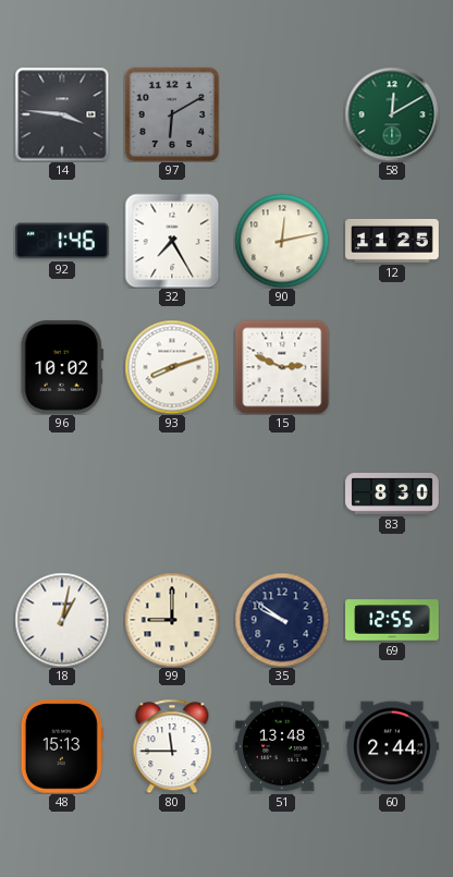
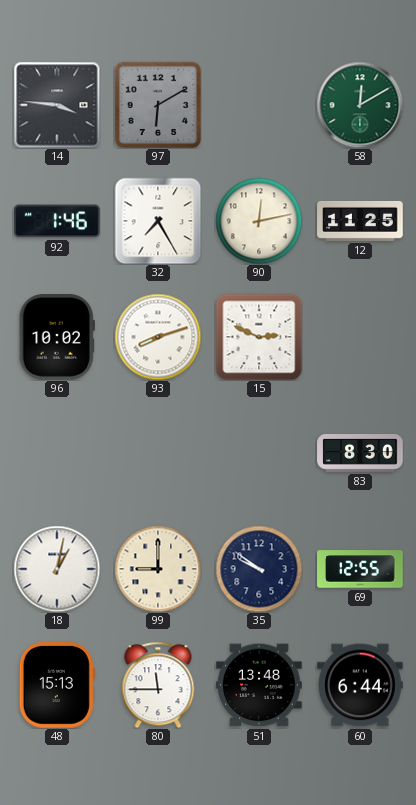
60: 2:44 -> 6:44
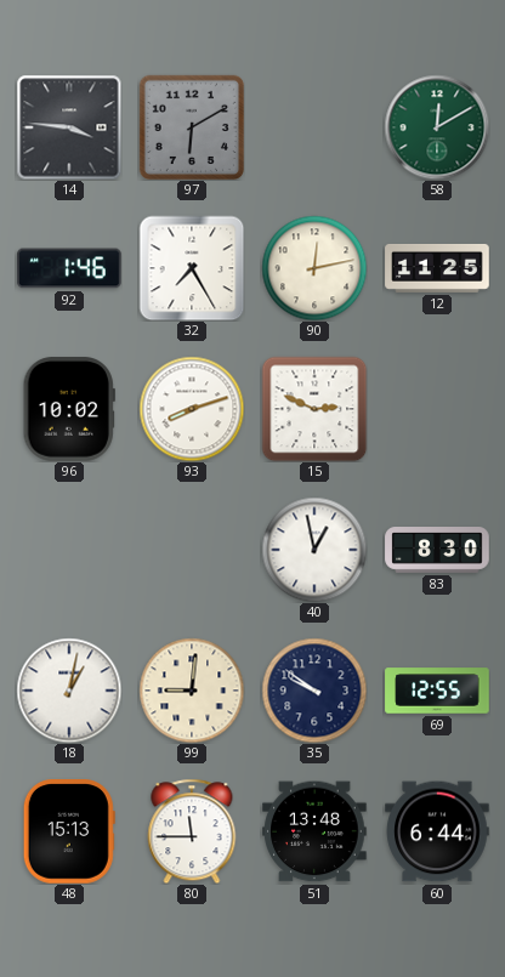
40: none -> 12:58
99: 9:00 -> 9:01
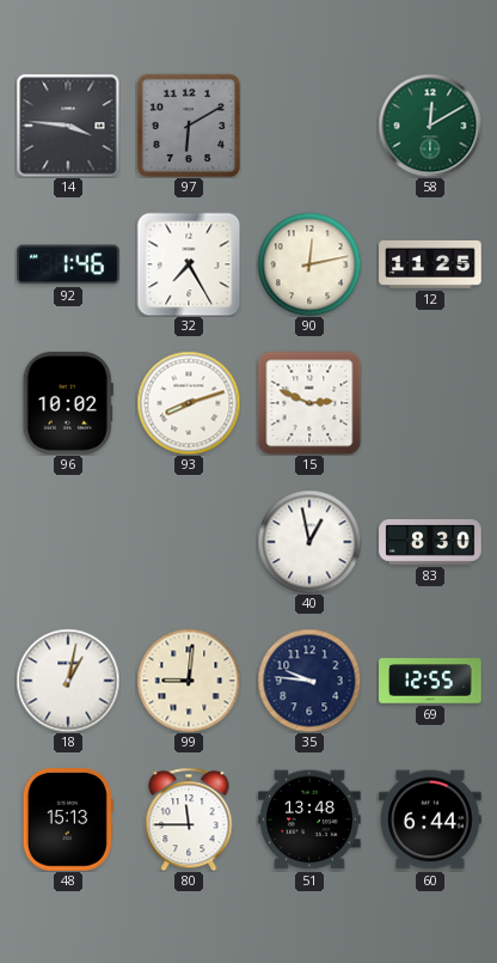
35: 9:51 -> 9:46
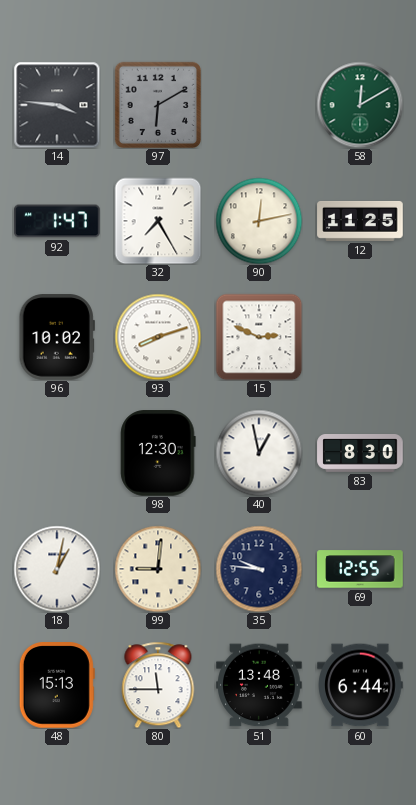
92: 1:46 -> 1:47
98: none -> 12:30
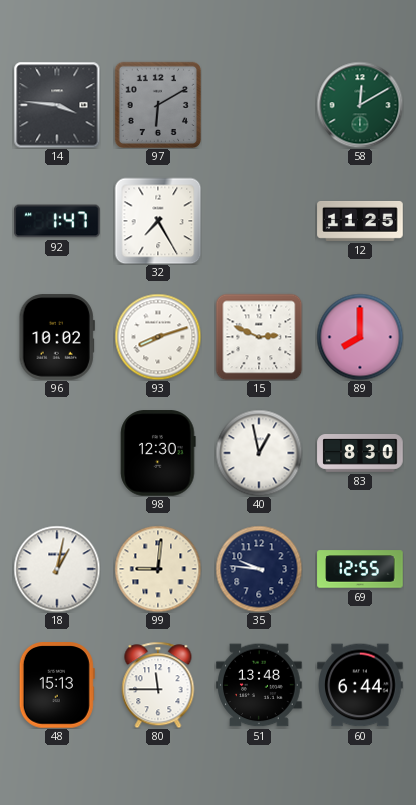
90: 12:13 -> none
89: none -> 8:00
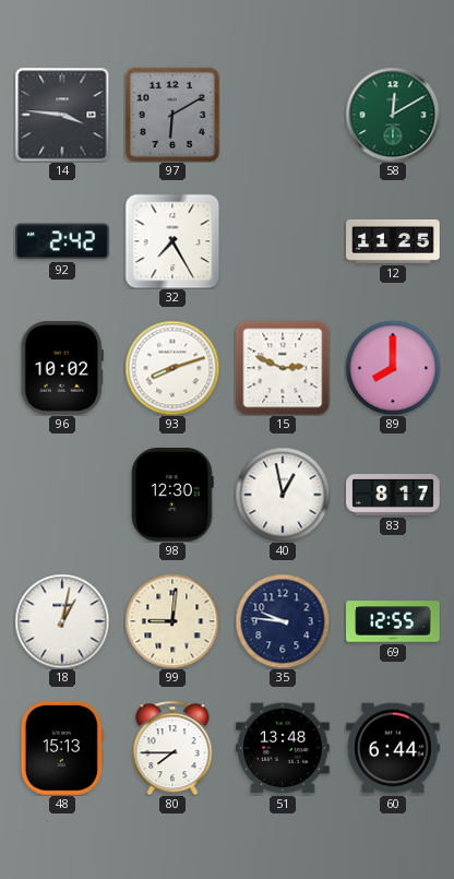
92: 1:47 -> 2:42
83: 8:30 -> 8:17
80: 11:45 -> 7:45
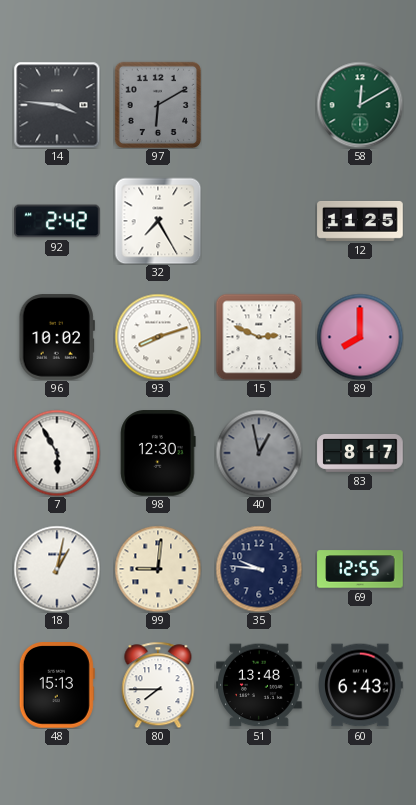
7: none -> 5:55
40 dial: white -> grey
60: 6:44 -> 6:43
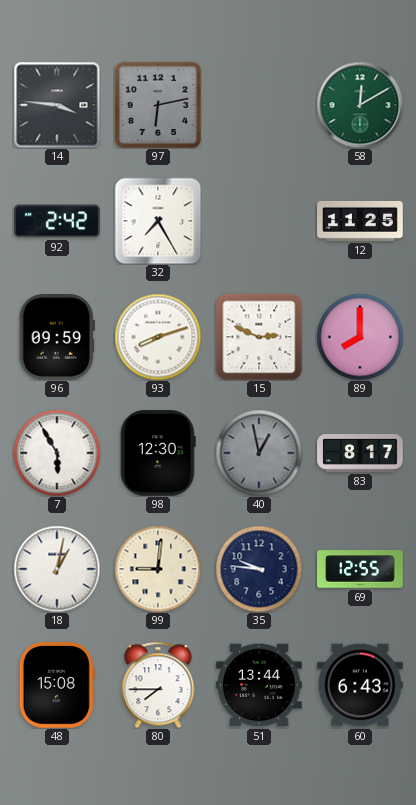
97: 6:10 -> 6:13
96: 10:02 -> 09:59
48: 15:13 -> 15:08
51: 13:48 -> 13:44
